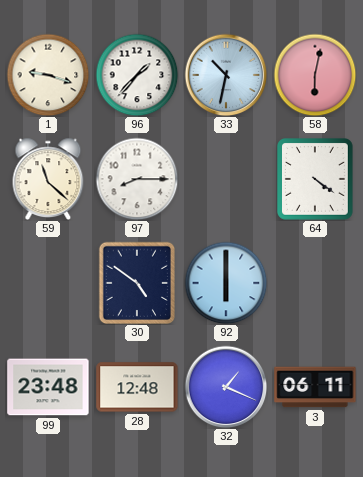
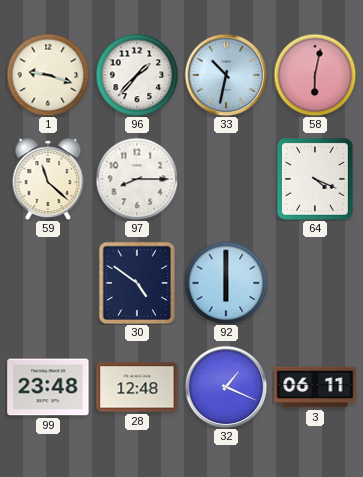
64: 4:21 -> 4:19
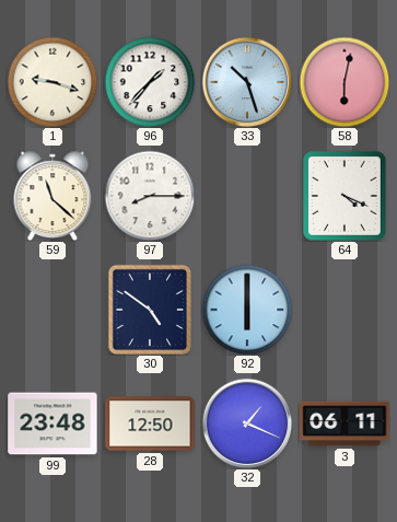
33: 10:32 -> 10:27
28: 12:48 -> 12:50
